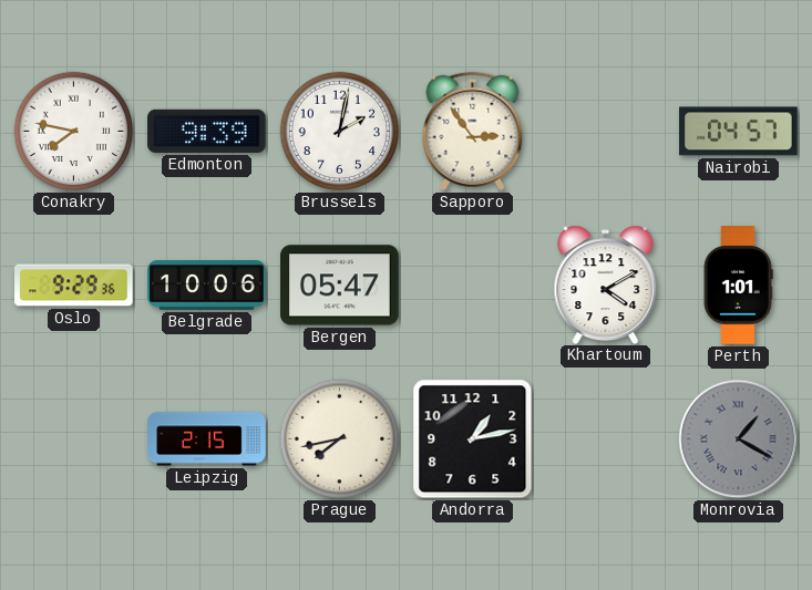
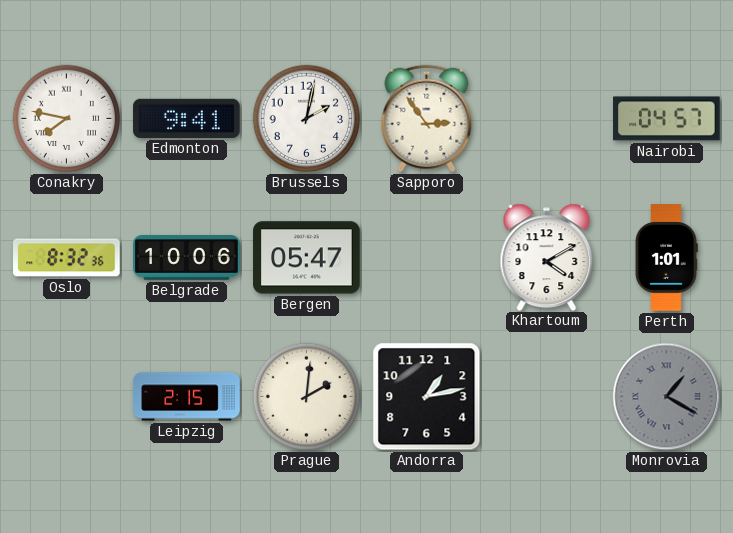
Edmonton: 9:39 -> 9:41
Oslo: 9:29 -> 8:32
Prague: 7:43 -> 2:01
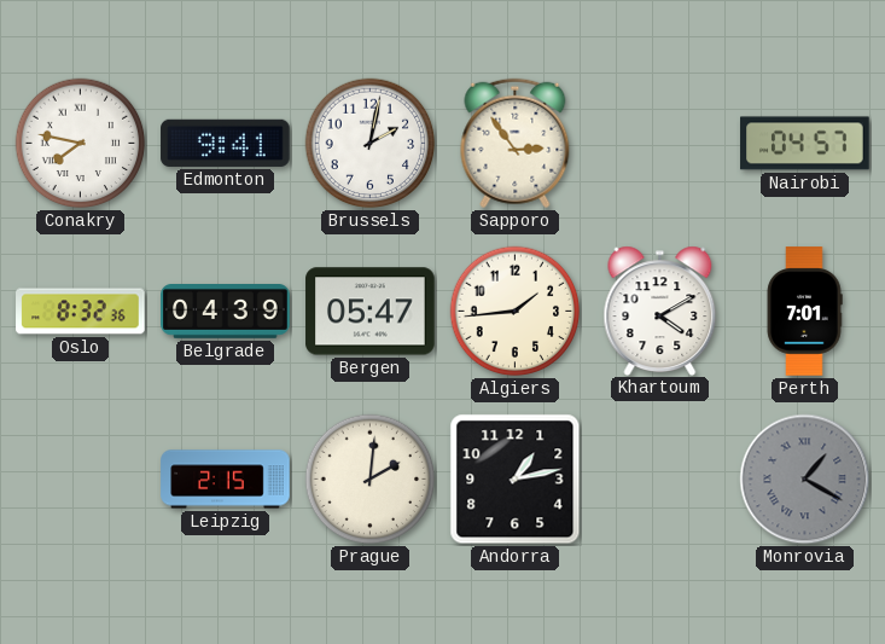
Belgrade: 10:06 -> 04:39
Algiers: none -> 1:44
Perth: 1:01 -> 7:01
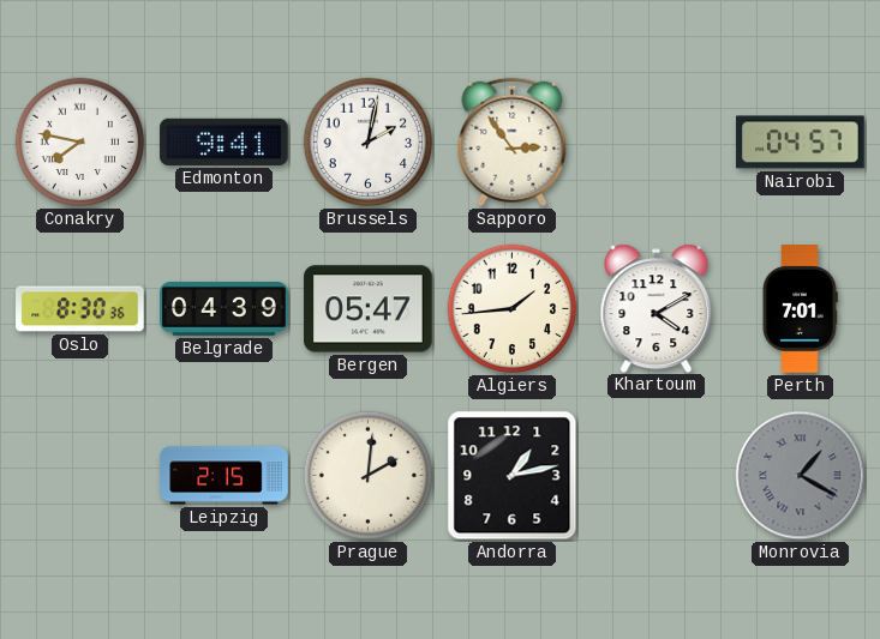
Oslo: 8:32 -> 8:30
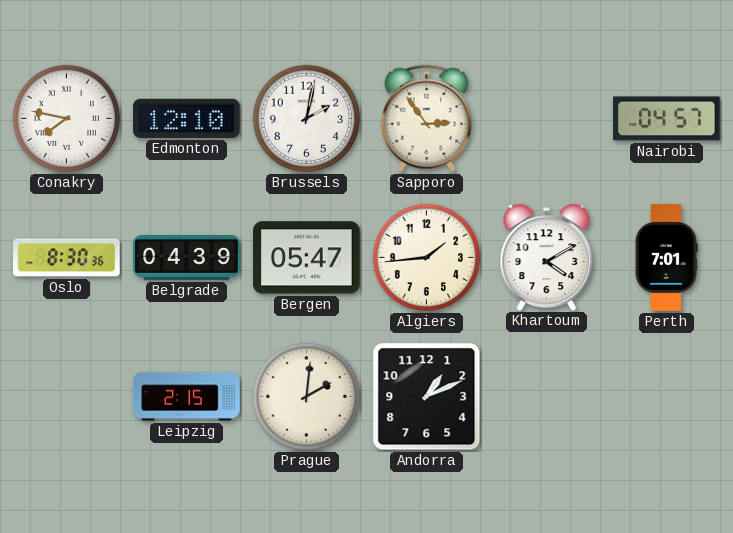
Edmonton: 9:41 -> 12:10
Andorra: 1:13 -> 1:11
Monrovia: 1:20 -> none
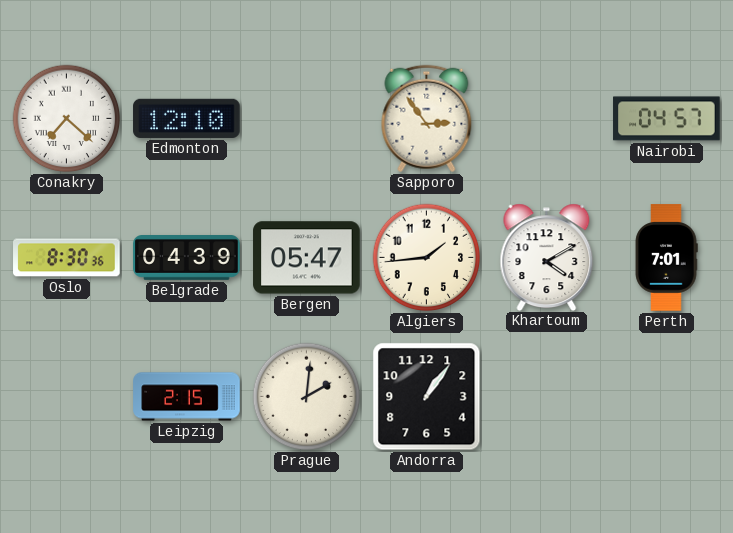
Conakry: 7:47 -> 7:22
Brussels: 2:02 -> none
Andorra: 1:11 -> 1:06
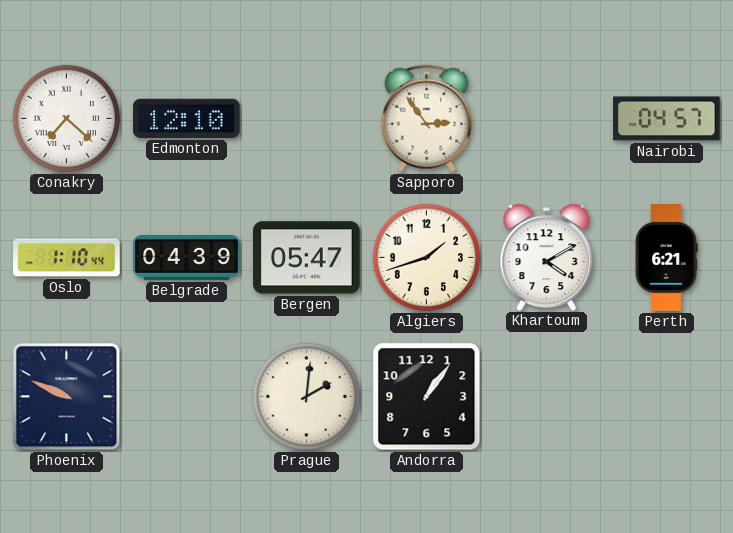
Oslo: 8:30 -> 1:10
Algiers: 1:44 -> 1:42
Perth: 7:01 -> 6:21
Phoenix: none -> 9:49
Leipzig: 2:15 -> none
